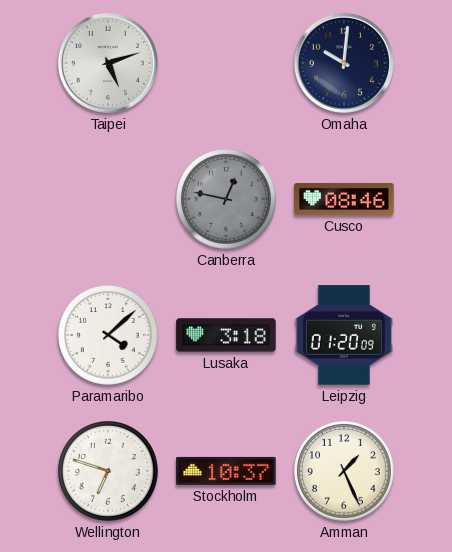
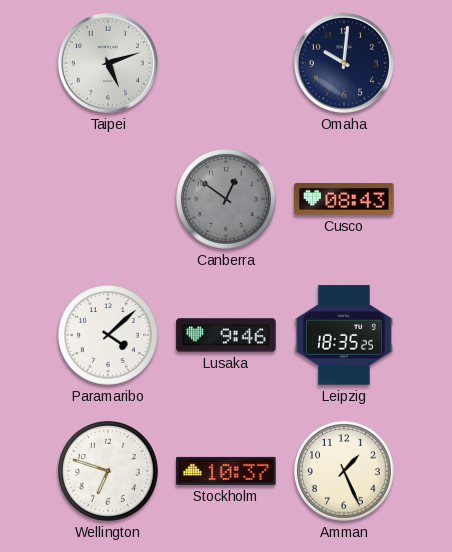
Canberra: 12:47 -> 12:51
Cusco: 08:46 -> 08:43
Lusaka: 3:18 -> 9:46
Leipzig: 01:20 -> 18:35
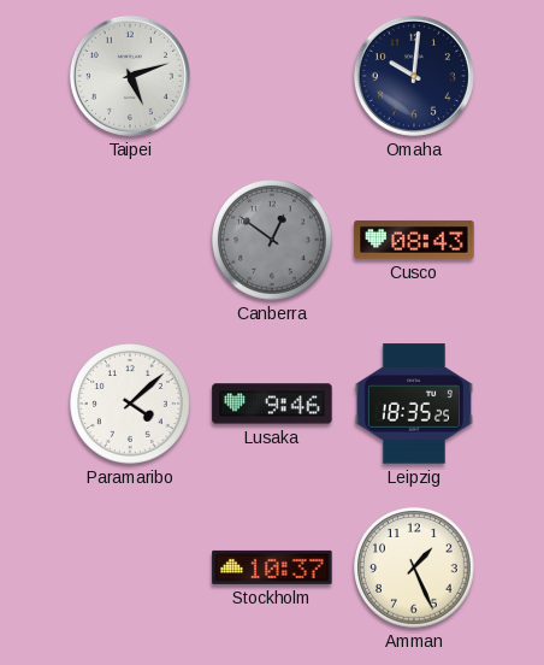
Wellington: 6:48 -> none
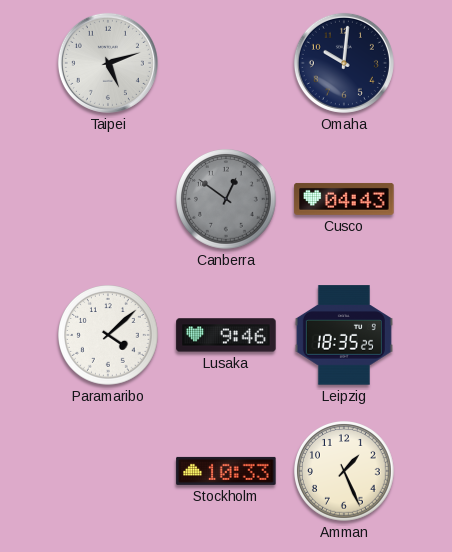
Cusco: 08:43 -> 04:43
Stockholm: 10:37 -> 10:33
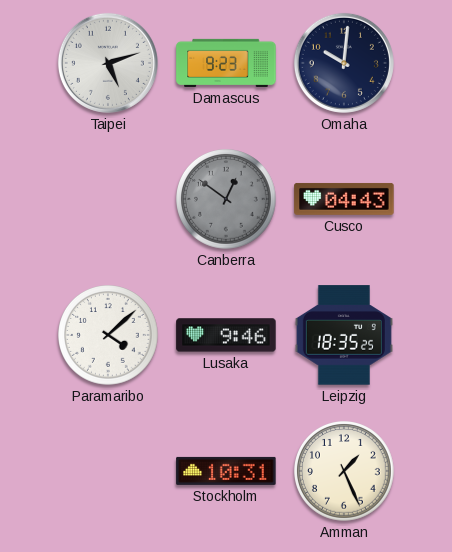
Damascus: none -> 9:23
Stockholm: 10:33 -> 10:31
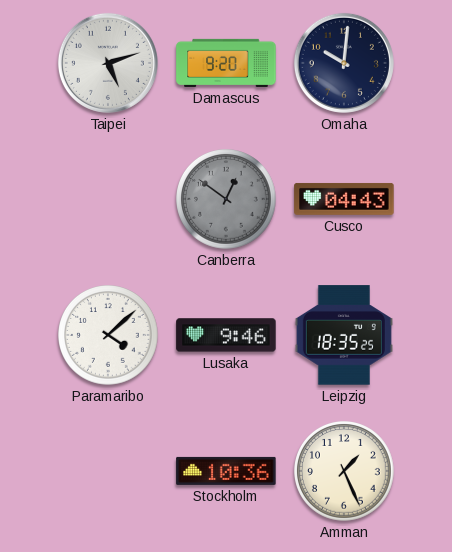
Damascus: 9:23 -> 9:20
Stockholm: 10:31 -> 10:36
